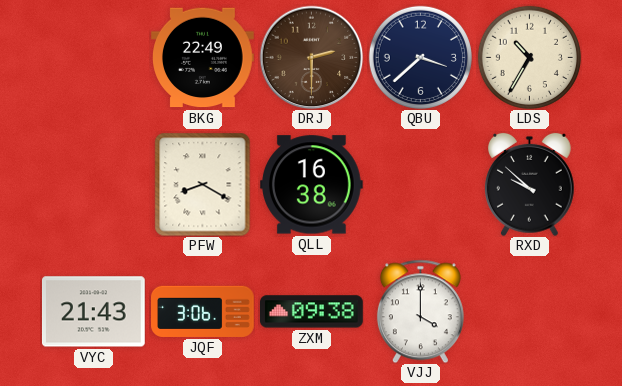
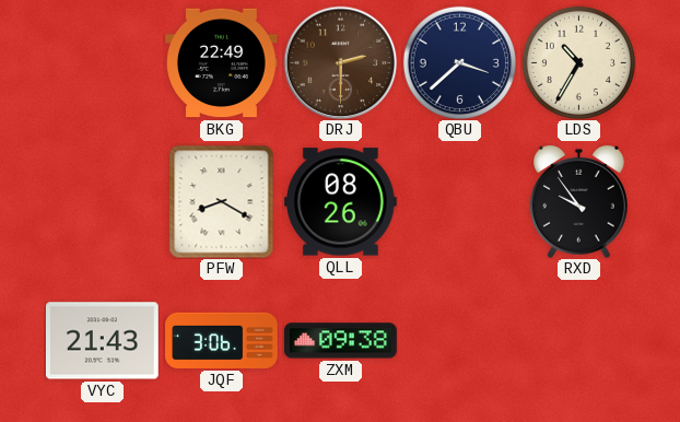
QLL: 16:38 -> 08:26
RXD: 9:52 -> 9:54
VJJ: 4:00 -> none
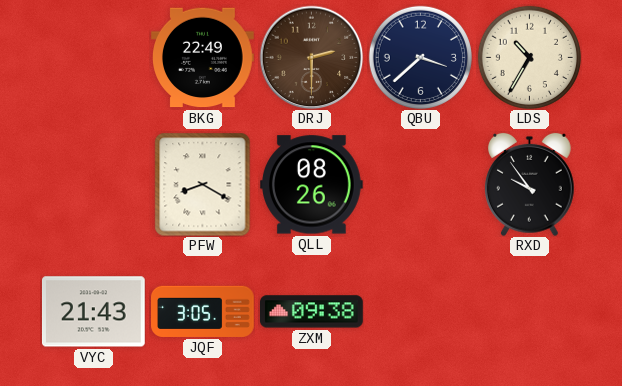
JQF: 3:06 -> 3:05
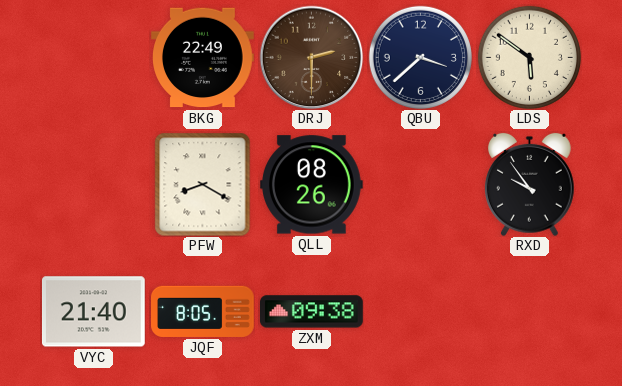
LDS: 10:35 -> 5:51
VYC: 21:43 -> 21:40
JQF: 3:05 -> 8:05
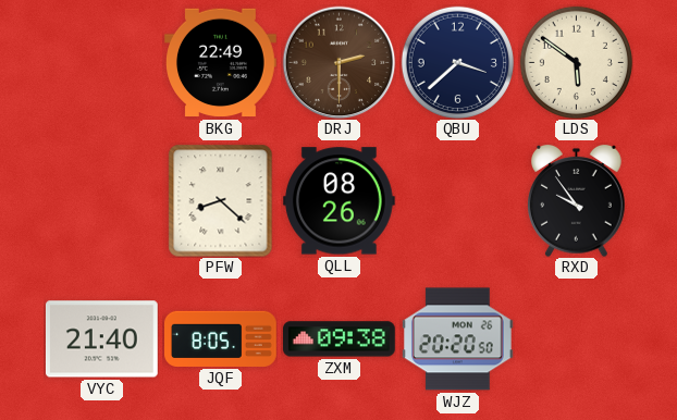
PFW: 8:20 -> 8:22
WJZ: none -> 20:20
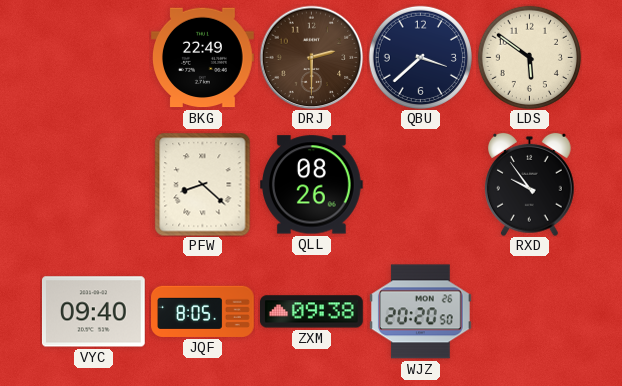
VYC: 21:40 -> 09:40
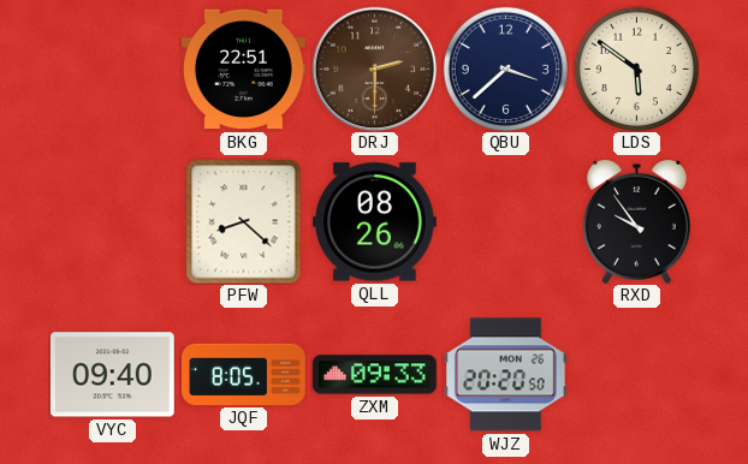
BKG: 22:49 -> 22:51
ZXM: 09:38 -> 09:33
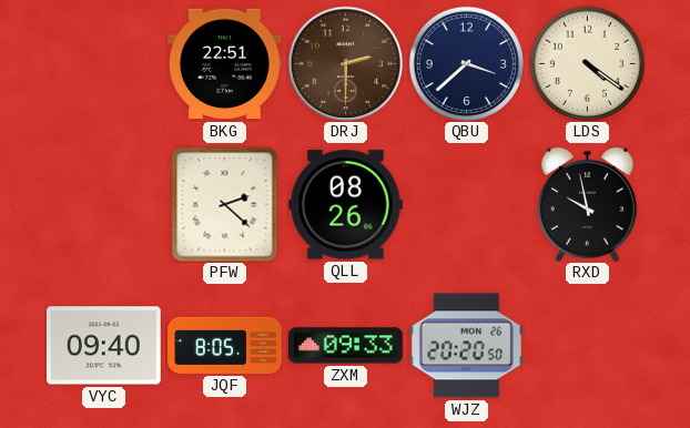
LDS: 5:51 -> 4:21
PFW: 8:22 -> 2:22
RXD: 9:54 -> 9:58
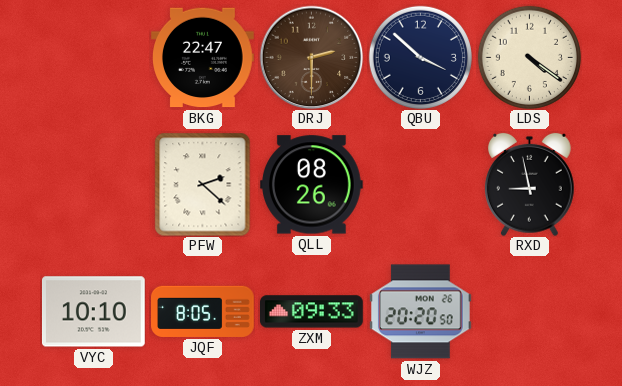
BKG: 22:51 -> 22:47
QBU: 3:38 -> 3:52
RXD: 9:58 -> 8:58
VYC: 09:40 -> 10:10
